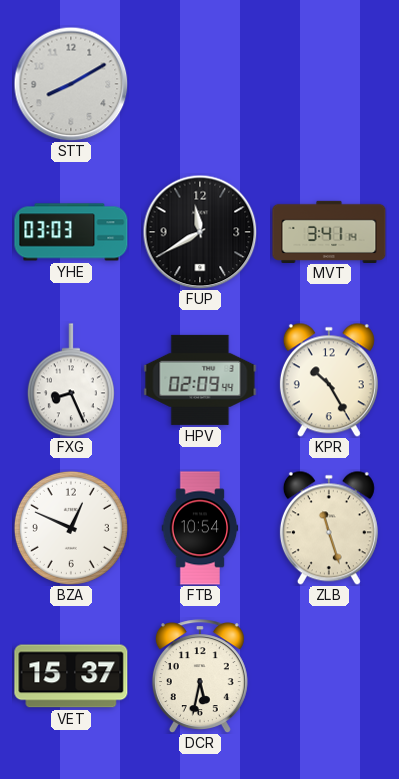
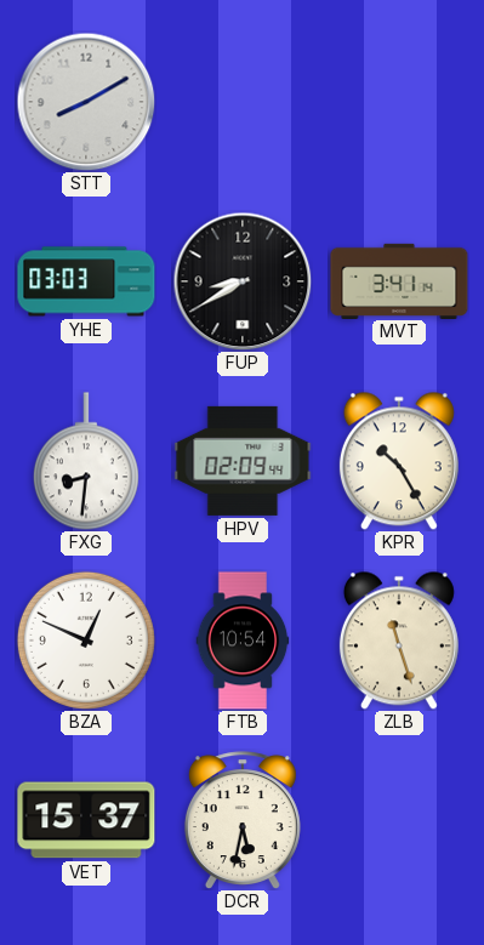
FUP: 11:40 -> 8:40
FXG: 8:26 -> 8:31
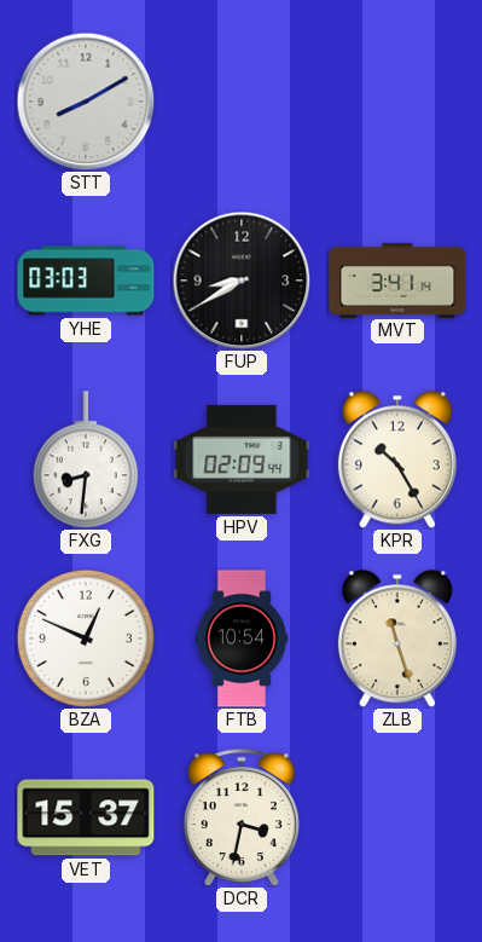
DCR: 5:32 -> 3:32
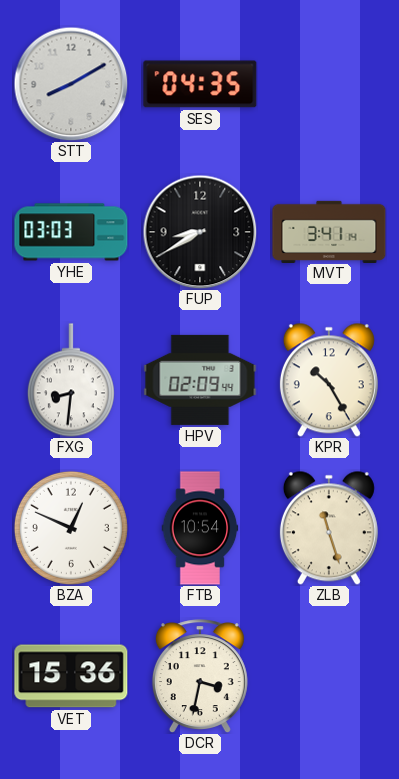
SES: none -> 04:35
VET: 15:37 -> 15:36
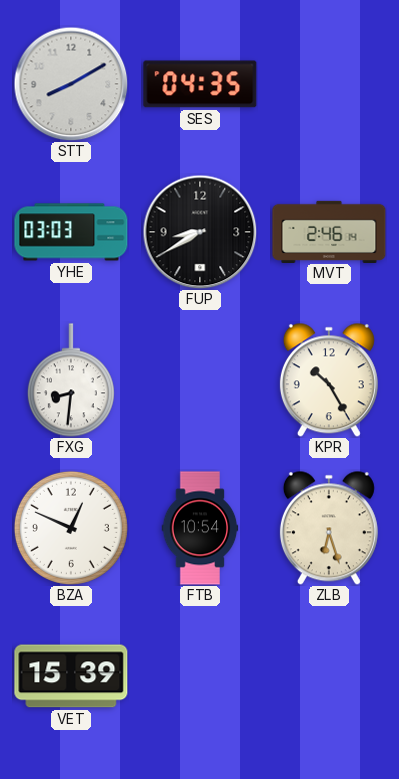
MVT: 3:41 -> 2:46
HPV: 02:09 -> none
ZLB: 11:27 -> 6:27
VET: 15:36 -> 15:39
DCR: 3:32 -> none
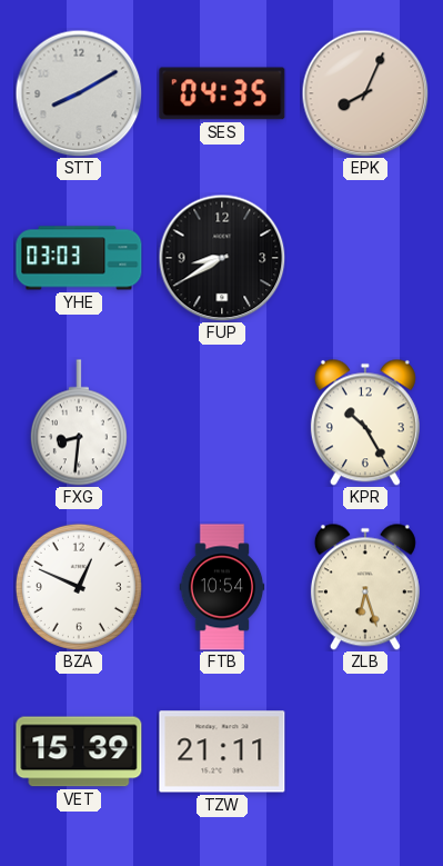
EPK: none -> 8:04
MVT: 2:46 -> none
TZW: none -> 21:11
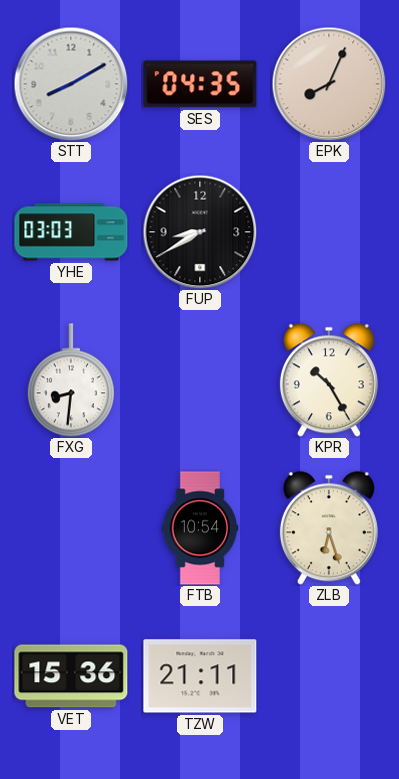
BZA: 12:49 -> none
VET: 15:39 -> 15:36
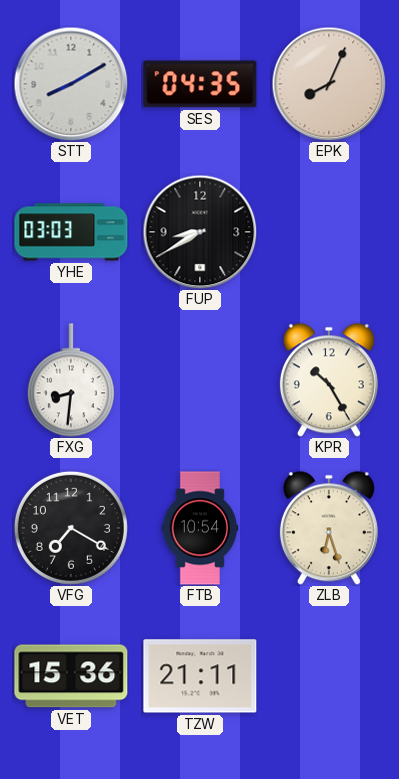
VFG: none -> 7:20
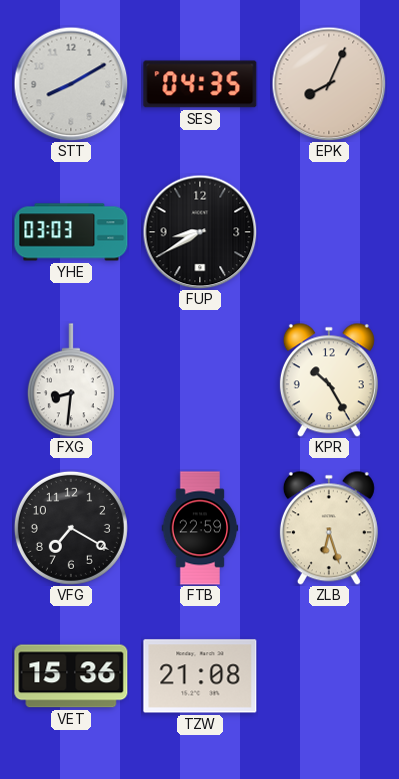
FTB: 10:54 -> 22:59
TZW: 21:11 -> 21:08
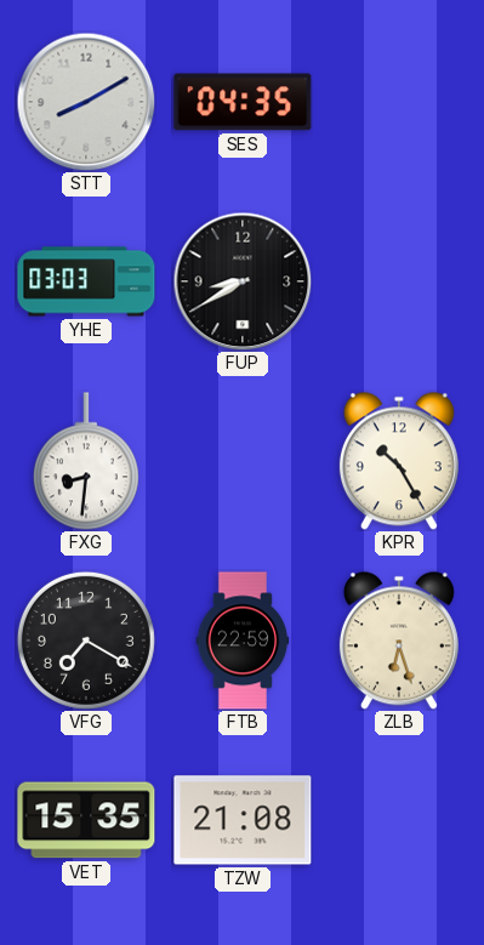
EPK: 8:04 -> none
VET: 15:36 -> 15:35
